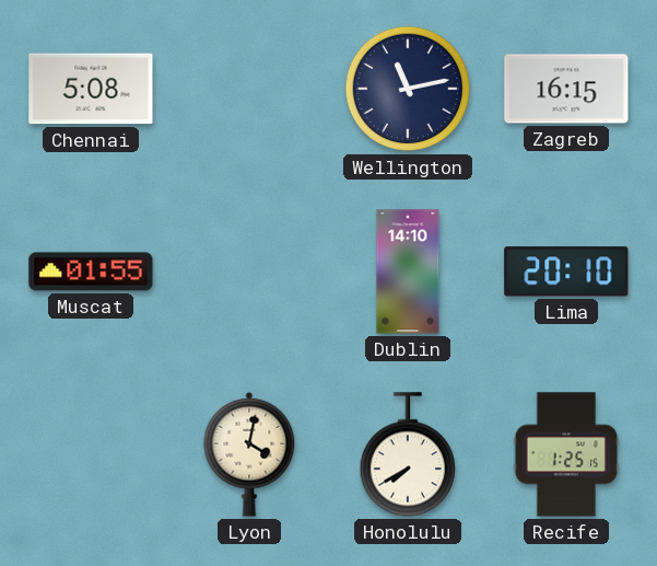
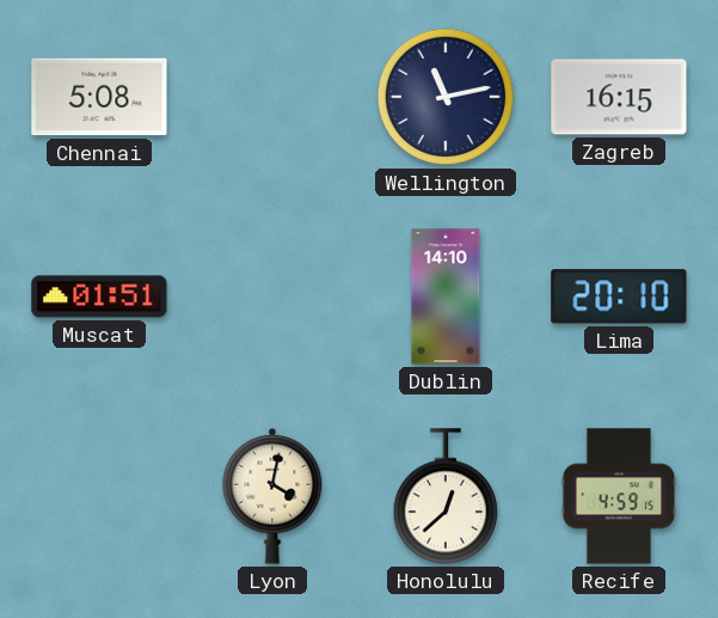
Muscat: 01:55 -> 01:51
Honolulu: 7:40 -> 12:38
Recife: 1:25 -> 4:59
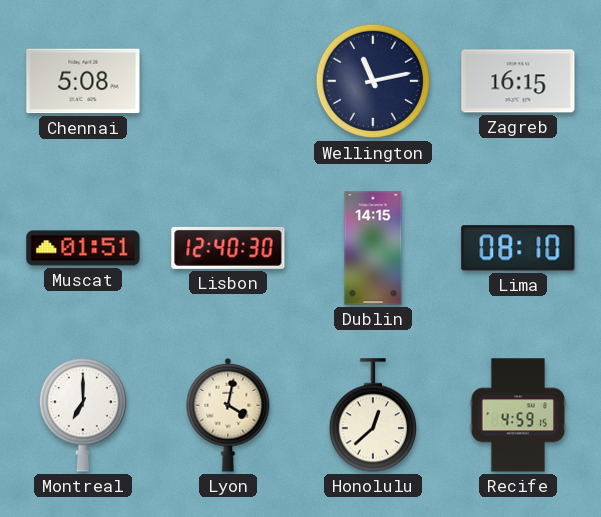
Lisbon: none -> 12:40
Dublin: 14:10 -> 14:15
Lima: 20:10 -> 08:10
Montreal: none -> 7:00
